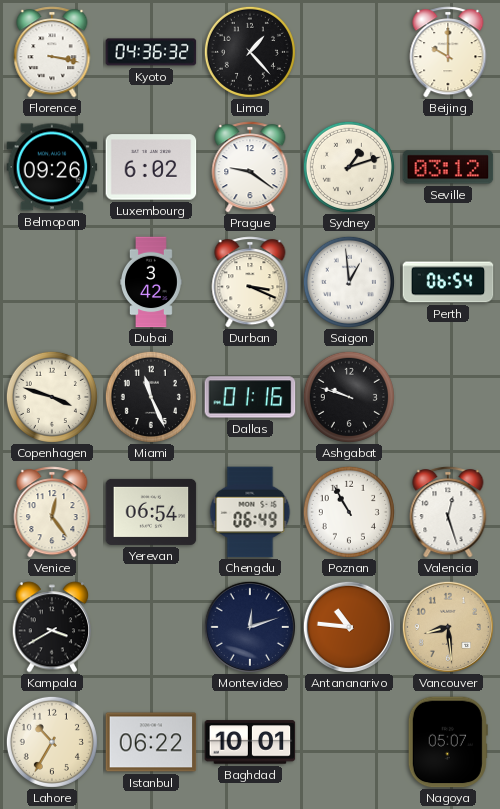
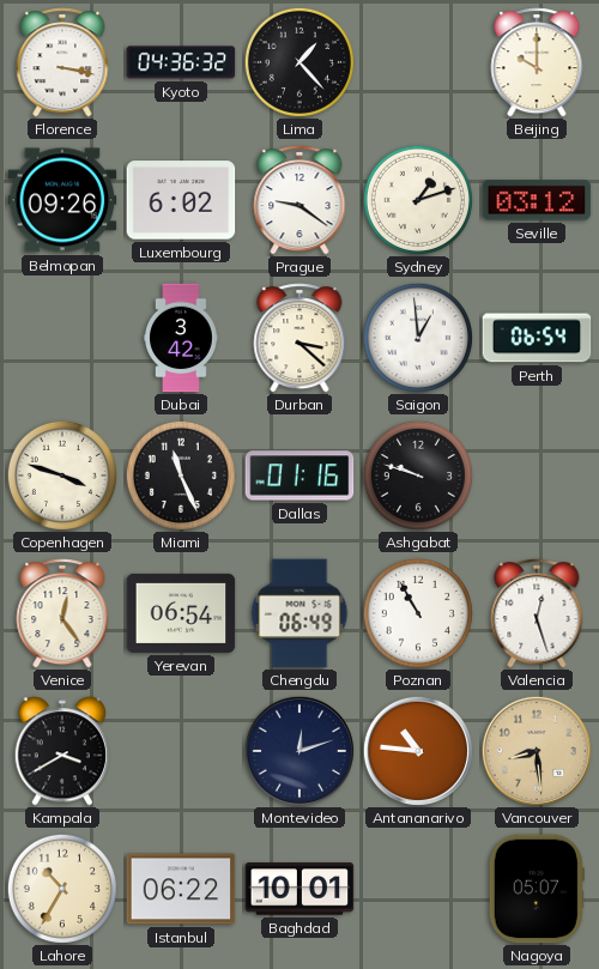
Durban: 3:19 -> 3:22
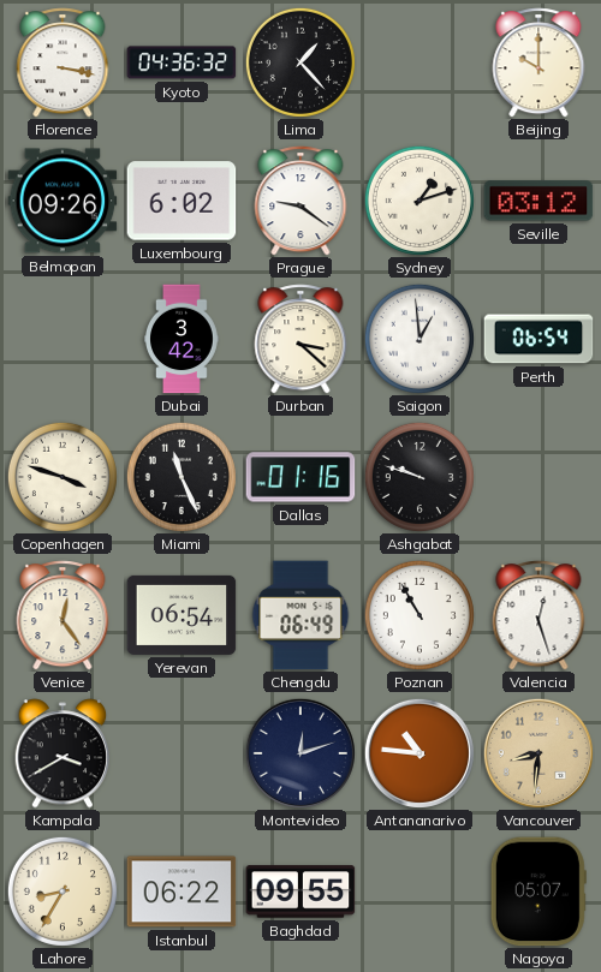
Vancouver: 8:29 -> 8:31
Lahore: 10:35 -> 8:35
Baghdad: 10:01 -> 09:55
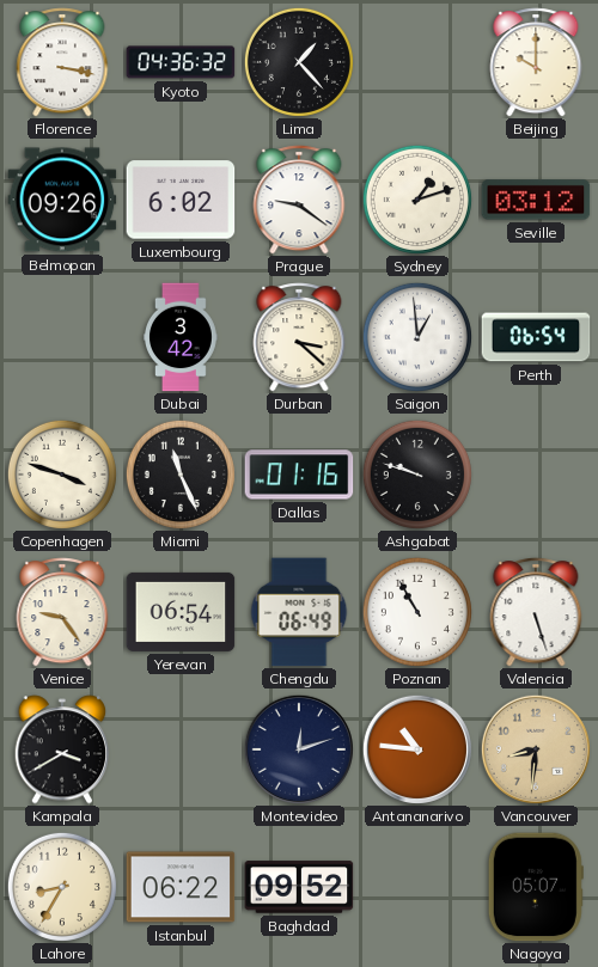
Venice: 12:24 -> 9:24
Valencia: 12:27 -> 5:27
Baghdad: 09:55 -> 09:52
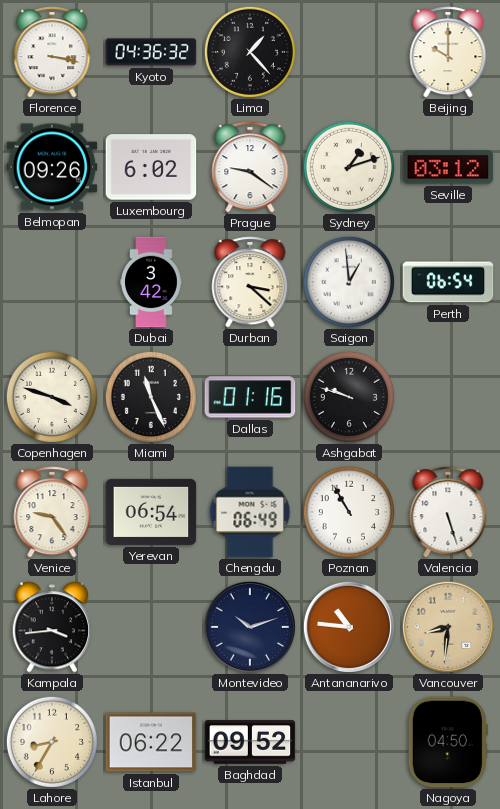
Kampala: 3:40 -> 3:44
Montevideo: 12:12 -> 10:12
Nagoya: 05:07 -> 04:50
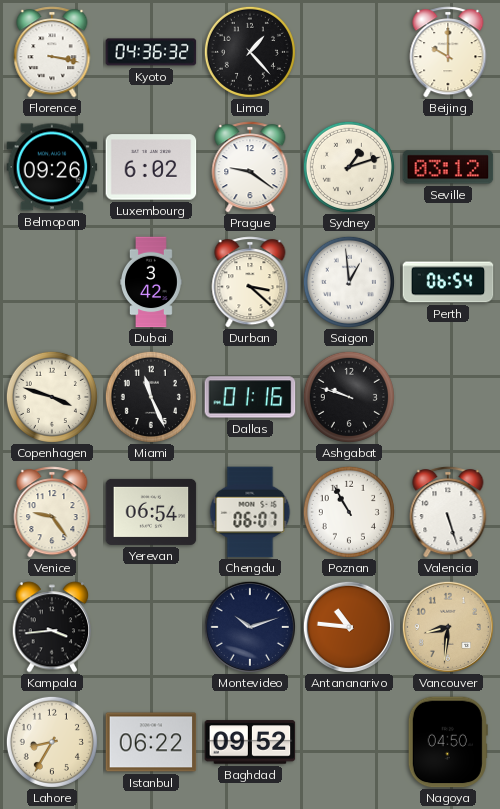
Chengdu: 06:49 -> 06:07
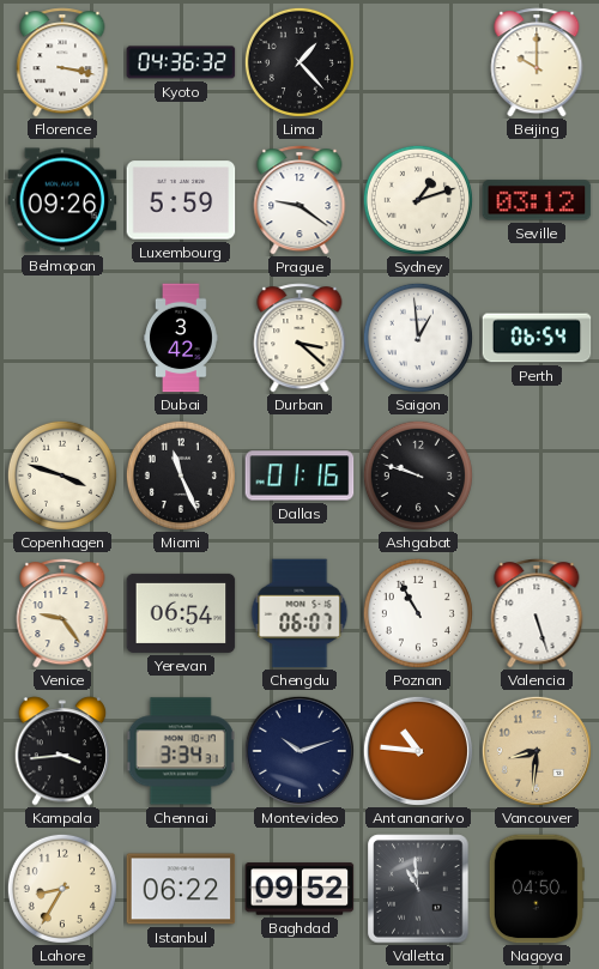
Luxembourg: 6:02 -> 5:59
Chennai: none -> 3:34
Valletta: none -> 10:59
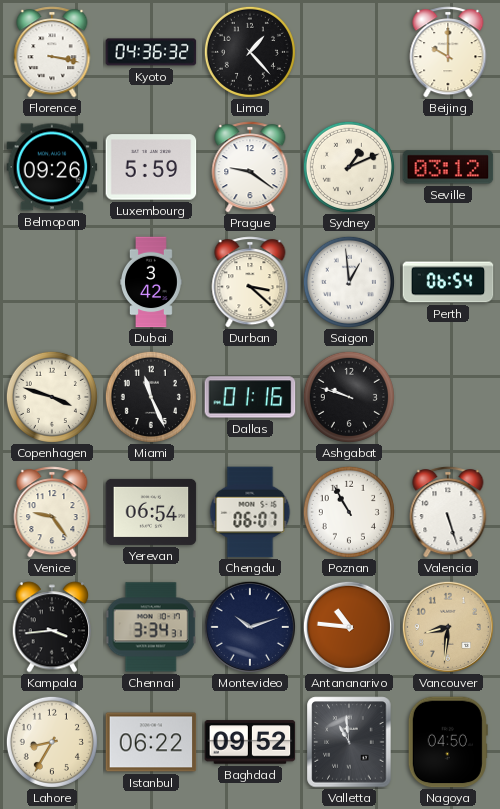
Sydney: 1:12 -> 1:11
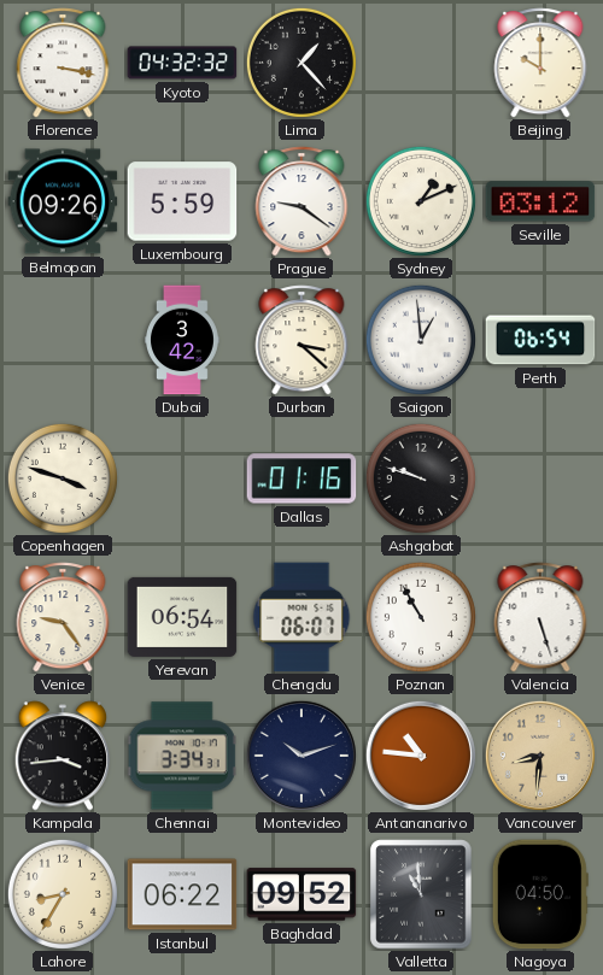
Kyoto: 04:36 -> 04:32
Miami: 11:26 -> none
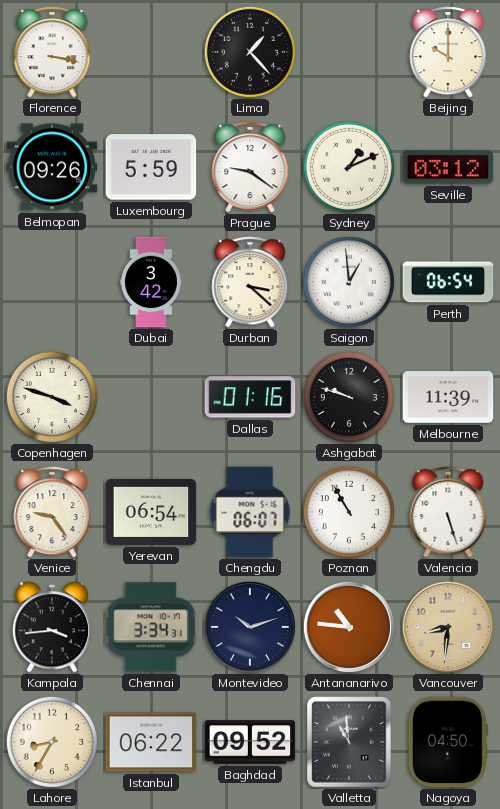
Kyoto: 04:32 -> none
Melbourne: none -> 11:39
